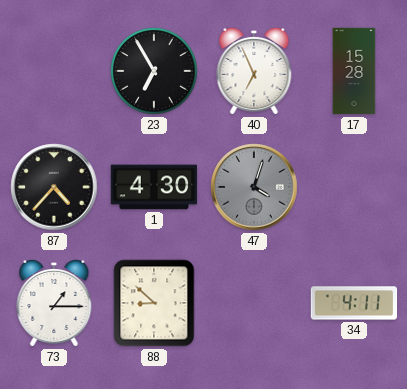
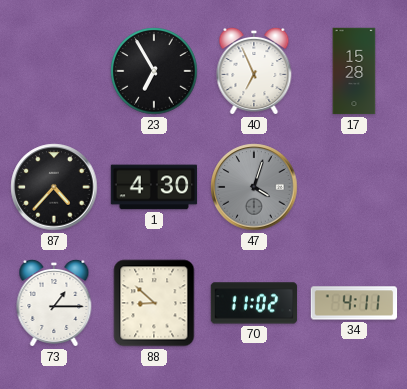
70: none -> 11:02
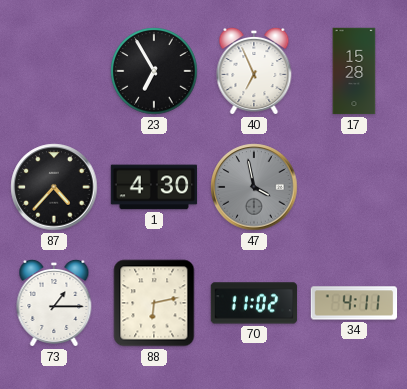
47: 4:03 -> 3:58
88: 8:52 -> 6:13
